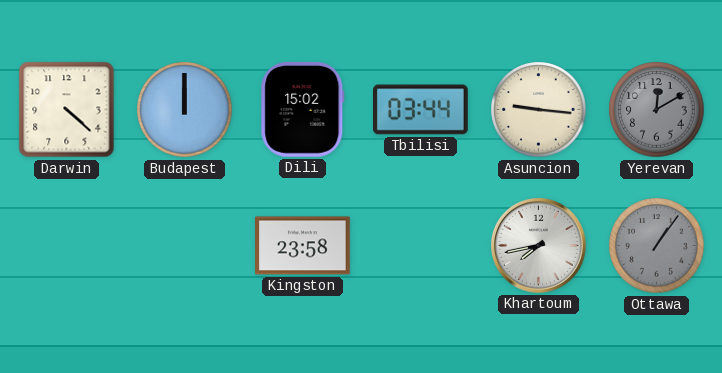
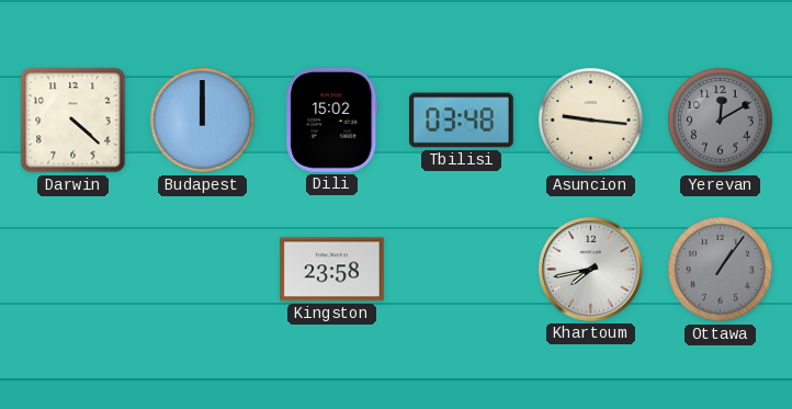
Tbilisi: 03:44 -> 03:48
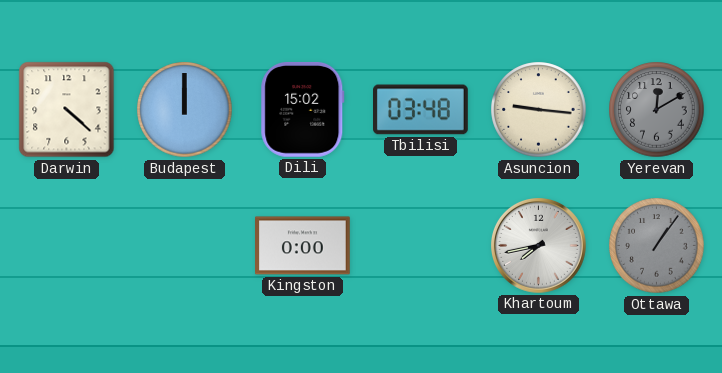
Kingston: 23:58 -> 0:00
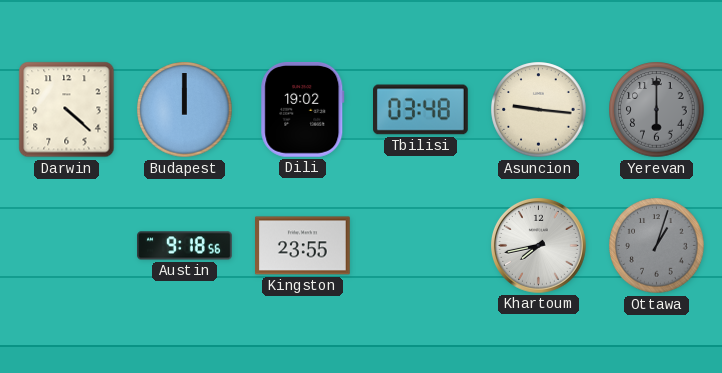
Dili: 15:02 -> 19:02
Yerevan: 12:10 -> 6:00
Austin: none -> 9:18
Kingston: 0:00 -> 23:55
Ottawa: 1:06 -> 1:03
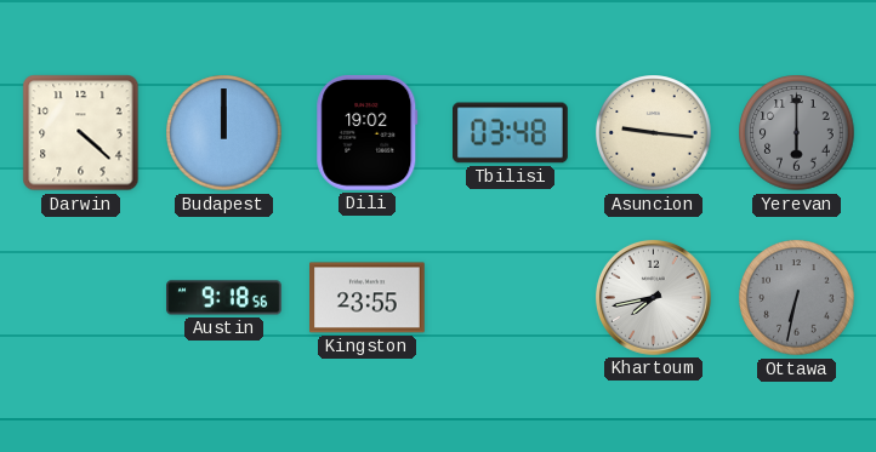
Ottawa: 1:03 -> 6:32
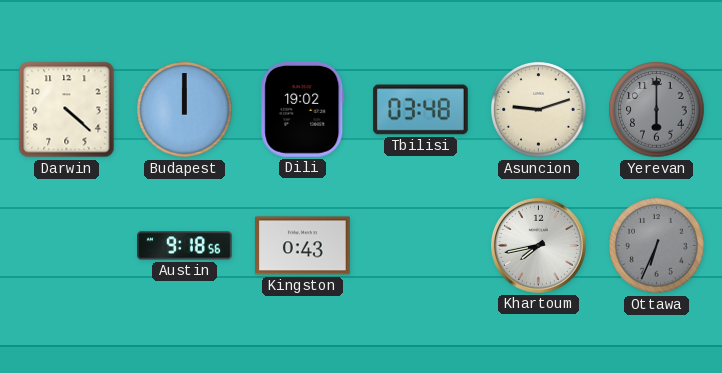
Asuncion: 9:16 -> 9:12
Kingston: 23:55 -> 0:43
Ottawa: 6:32 -> 6:34
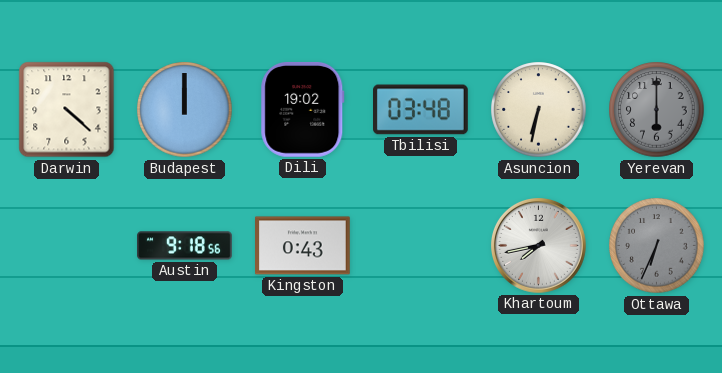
Asuncion: 9:12 -> 6:32
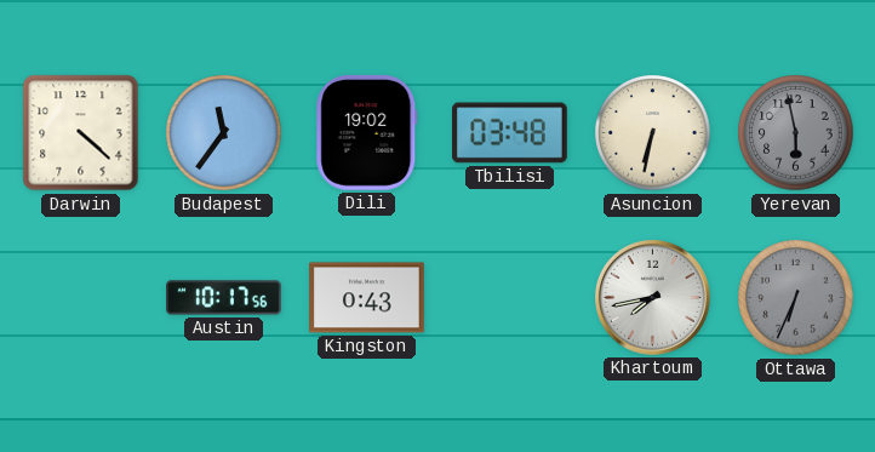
Budapest: 12:00 -> 11:36
Yerevan: 6:00 -> 5:58
Austin: 9:18 -> 10:17
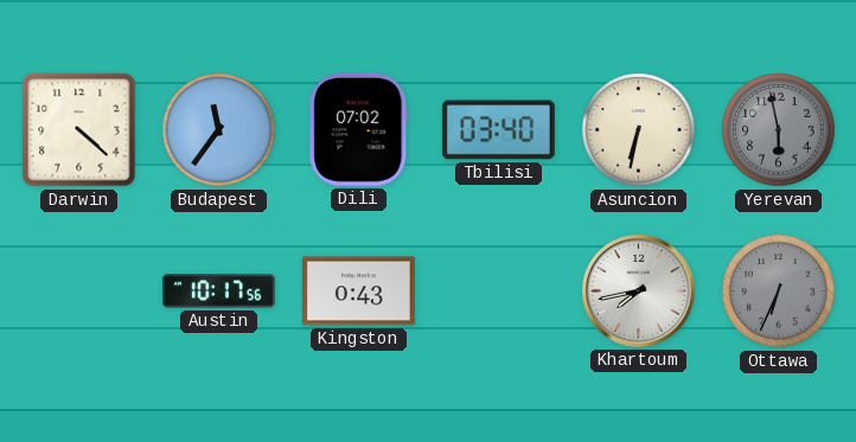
Dili: 19:02 -> 07:02
Tbilisi: 03:48 -> 03:40
